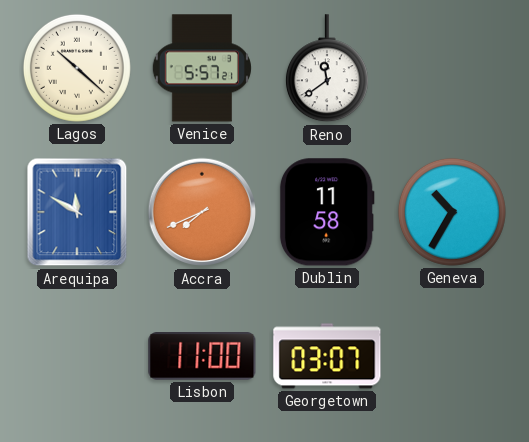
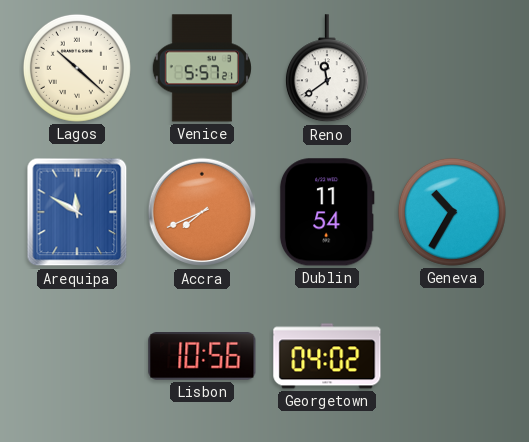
Dublin: 11:58 -> 11:54
Lisbon: 11:00 -> 10:56
Georgetown: 03:07 -> 04:02
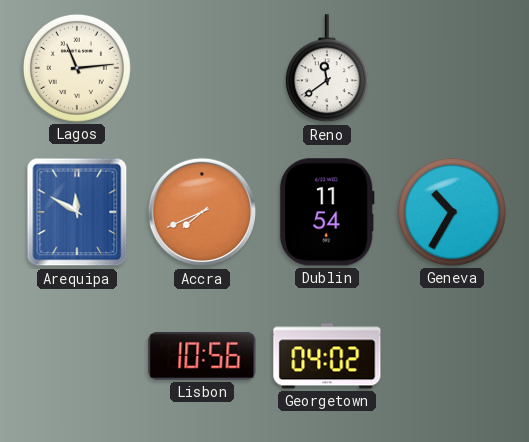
Lagos: 10:22 -> 11:14
Venice: 5:57 -> none
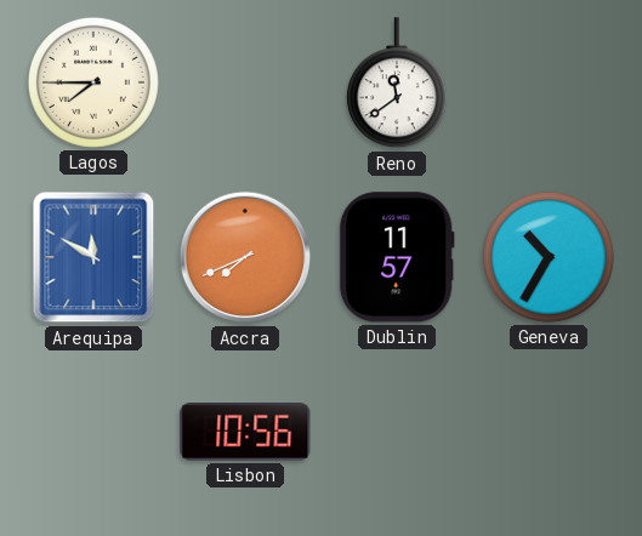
Lagos: 11:14 -> 7:45
Dublin: 11:54 -> 11:57
Georgetown: 04:02 -> none
